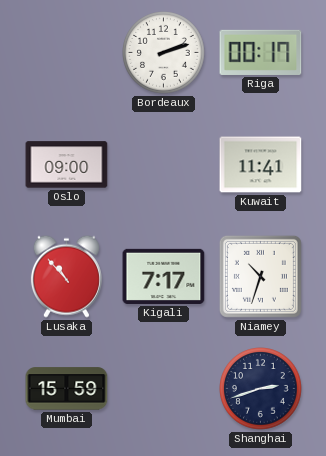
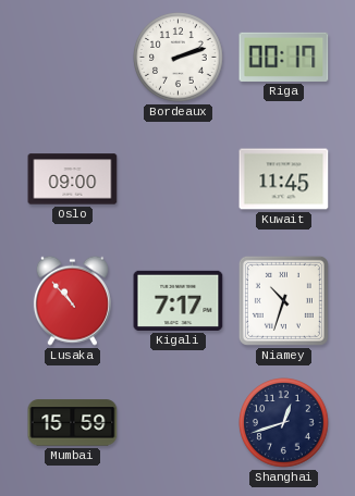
Kuwait: 11:41 -> 11:45
Shanghai: 2:42 -> 12:42
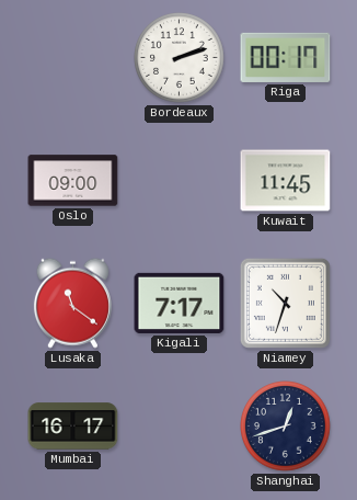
Lusaka: 10:53 -> 11:21
Mumbai: 15:59 -> 16:17
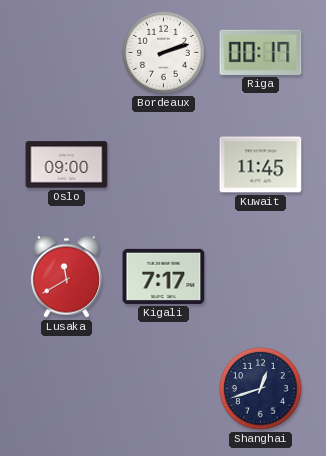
Lusaka: 11:21 -> 11:40
Niamey: 10:33 -> none
Mumbai: 16:17 -> none
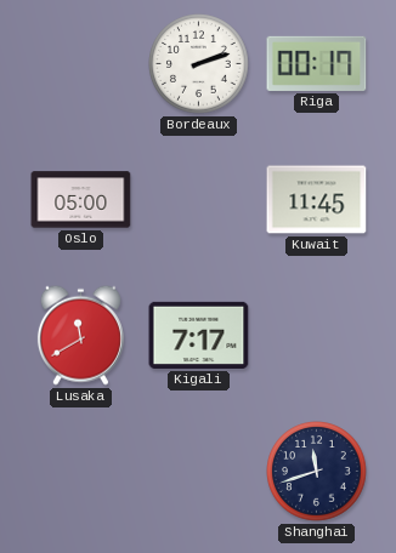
Oslo: 09:00 -> 05:00
Shanghai: 12:42 -> 11:42
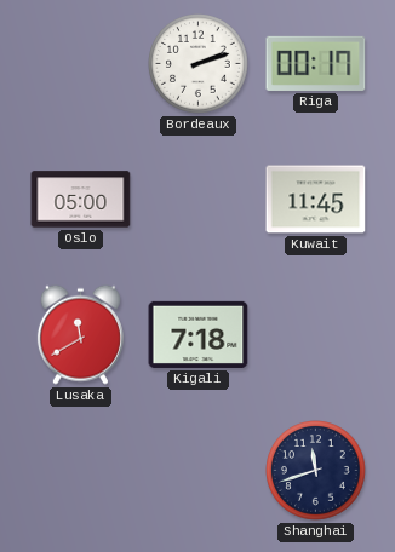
Kigali: 7:17 -> 7:18
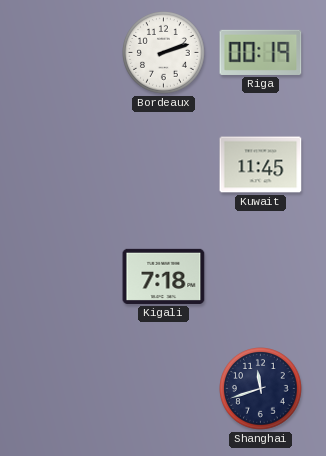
Riga: 00:17 -> 00:19
Oslo: 05:00 -> none
Lusaka: 11:40 -> none
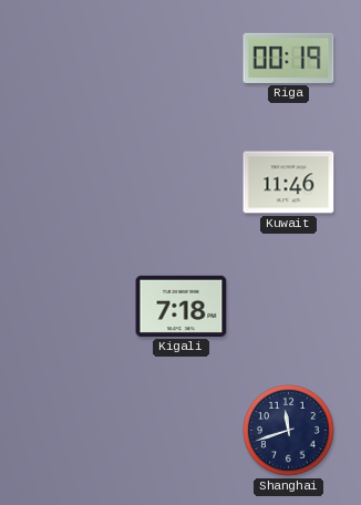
Bordeaux: 2:12 -> none
Kuwait: 11:45 -> 11:46
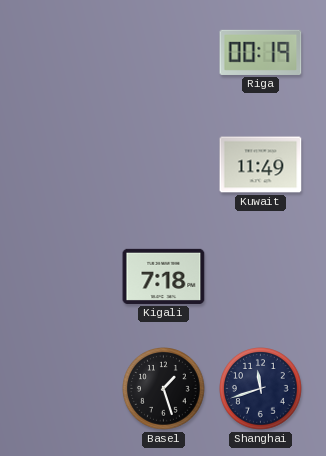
Kuwait: 11:46 -> 11:49
Basel: none -> 1:27
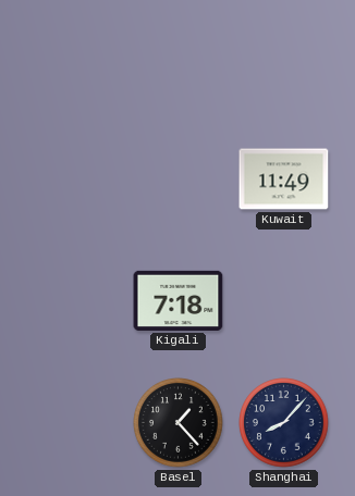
Riga: 00:19 -> none
Basel: 1:27 -> 1:23
Shanghai: 11:42 -> 8:07
